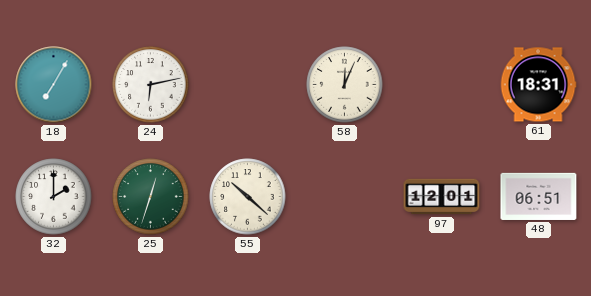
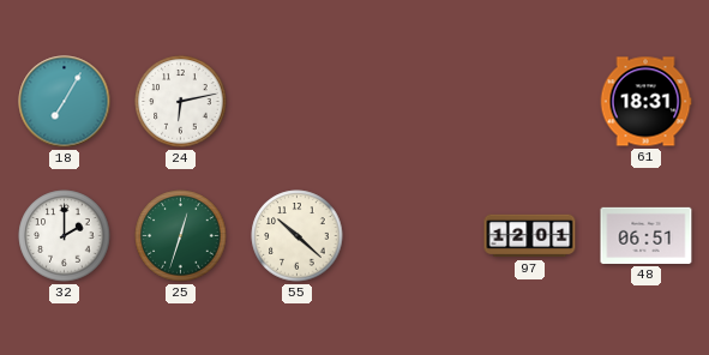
58: 12:04 -> none
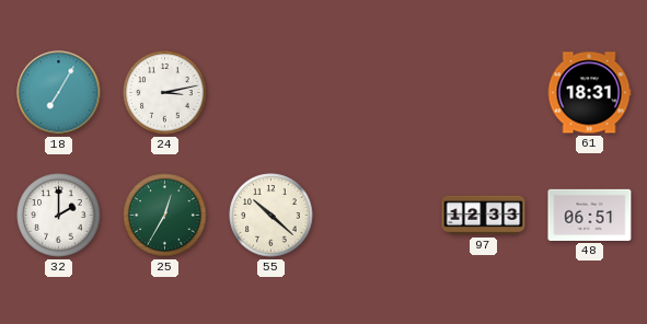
24: 6:13 -> 3:13
25: 12:33 -> 12:35
97: 12:01 -> 12:33
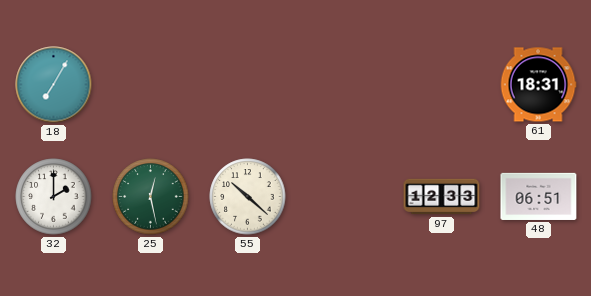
24: 3:13 -> none
25: 12:35 -> 12:28
